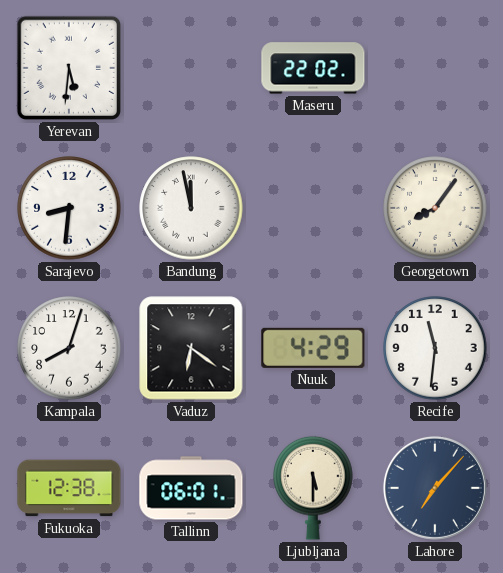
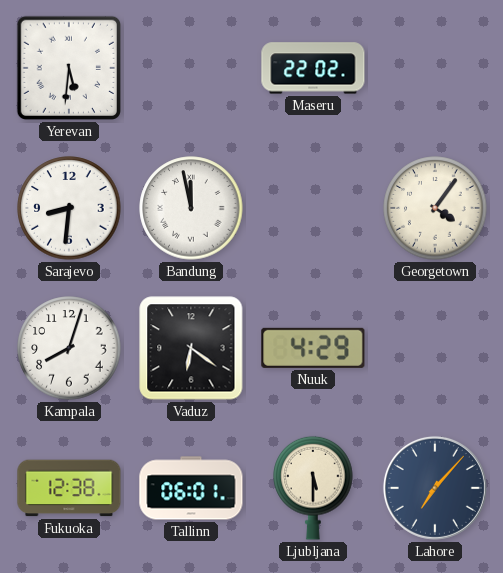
Georgetown: 8:06 -> 4:06
Recife: 11:31 -> none
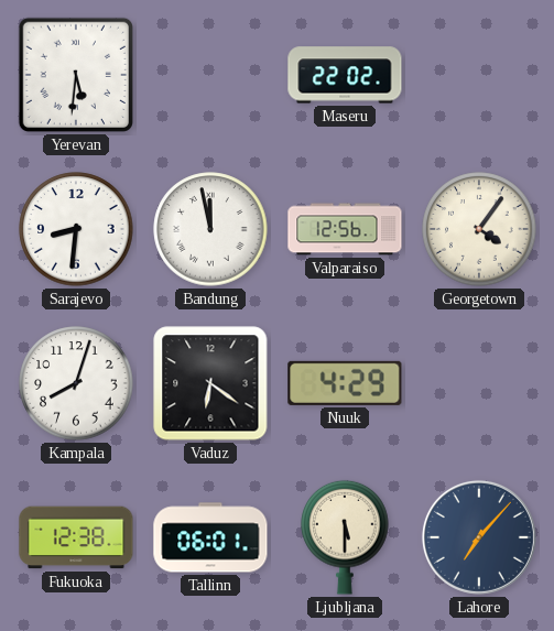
Valparaiso: none -> 12:56
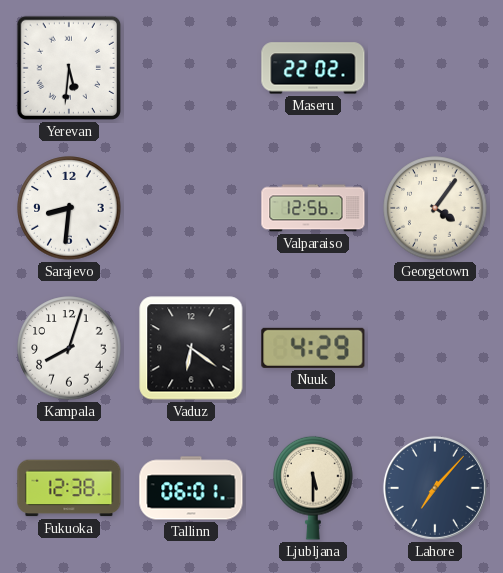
Bandung: 11:58 -> none
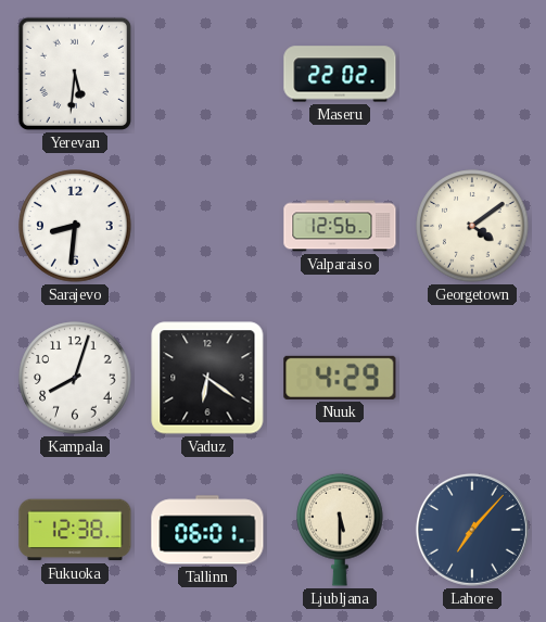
Georgetown: 4:06 -> 4:09
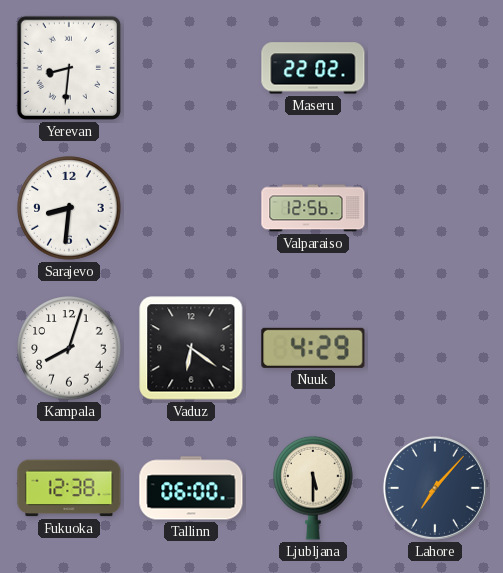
Yerevan: 5:31 -> 8:31
Georgetown: 4:09 -> none
Tallinn: 06:01 -> 06:00
